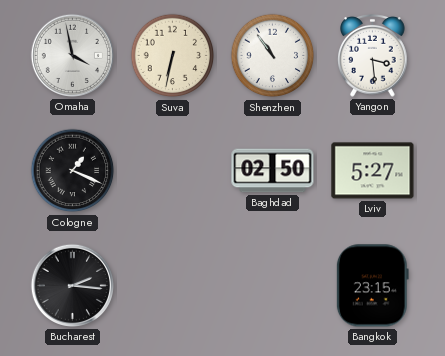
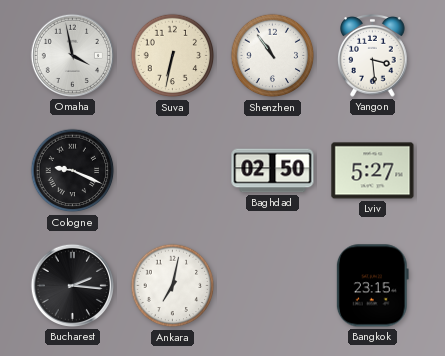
Cologne: 1:19 -> 9:19
Ankara: none -> 7:02
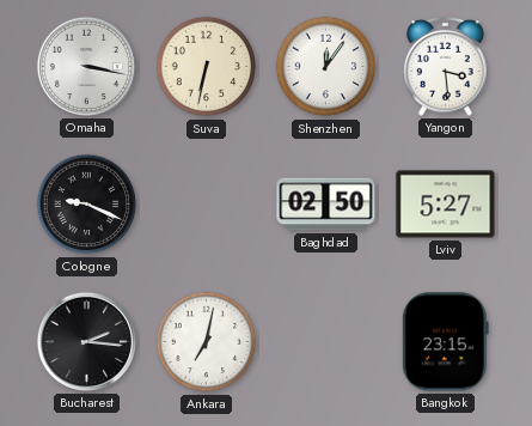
Omaha: 3:58 -> 3:17
Shenzhen: 10:54 -> 12:06
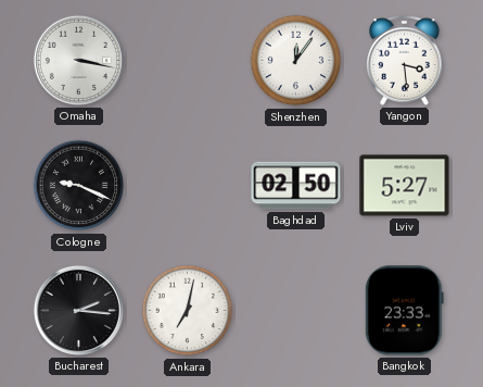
Suva: 6:32 -> none
Bangkok: 23:15 -> 23:33
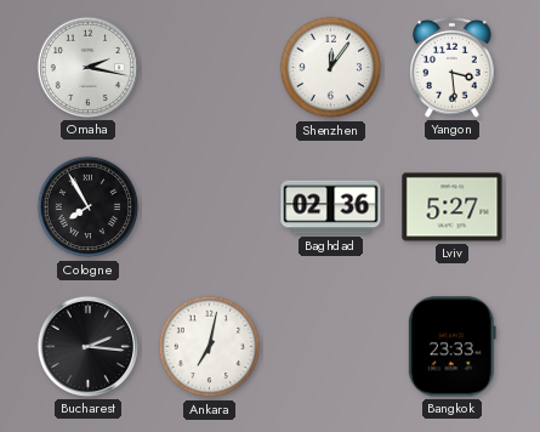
Omaha: 3:17 -> 2:17
Cologne: 9:19 -> 7:55
Baghdad: 02:50 -> 02:36
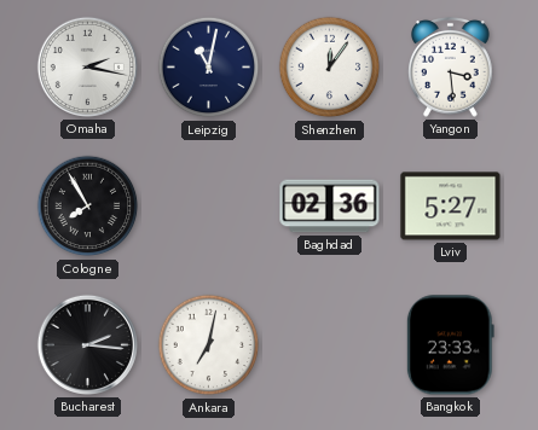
Leipzig: none -> 11:02
